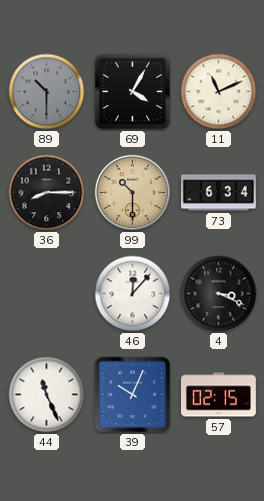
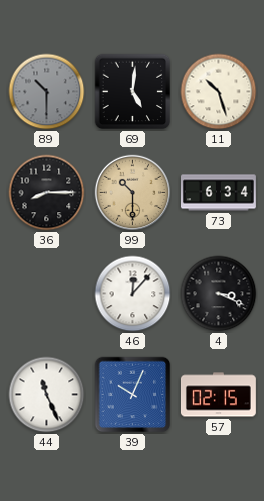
69: 4:05 -> 5:01
11: 11:11 -> 10:27
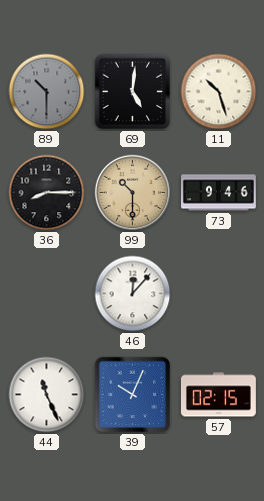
73: 6:34 -> 9:46
4: 3:19 -> none
